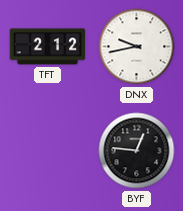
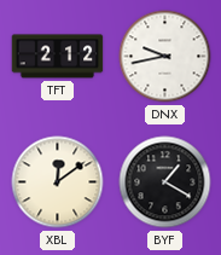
XBL: none -> 12:09
BYF: 12:46 -> 1:20
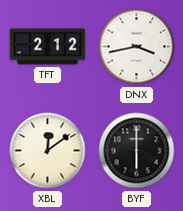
DNX: 9:43 -> 3:43
BYF: 1:20 -> 6:00
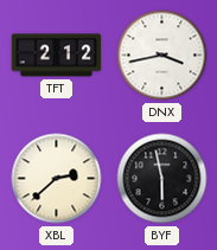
XBL: 12:09 -> 2:38
BYF: 6:00 -> 5:58
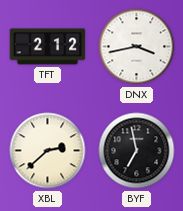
BYF: 5:58 -> 6:58
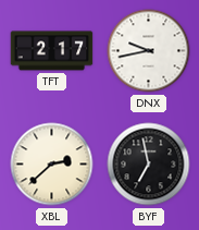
TFT: 2:12 -> 2:17
DNX: 3:43 -> 9:43
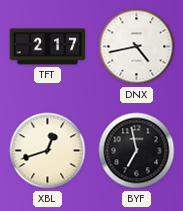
DNX: 9:43 -> 4:43
XBL: 2:38 -> 12:42
